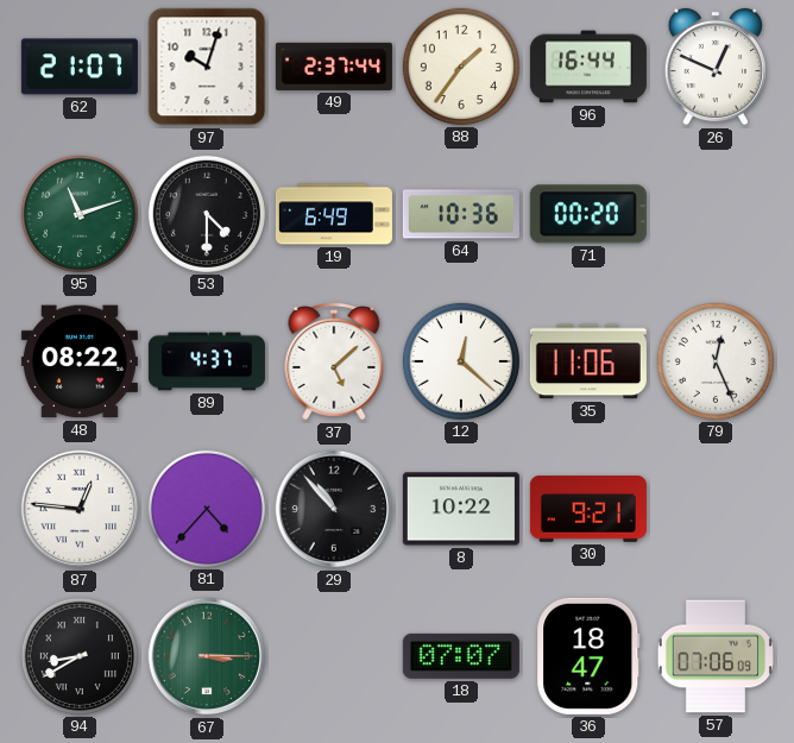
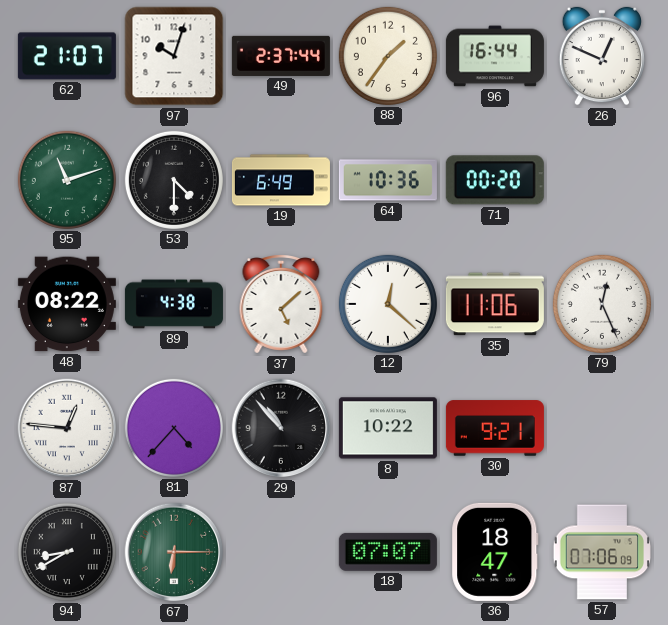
89: 4:37 -> 4:38
67: 3:15 -> 6:15
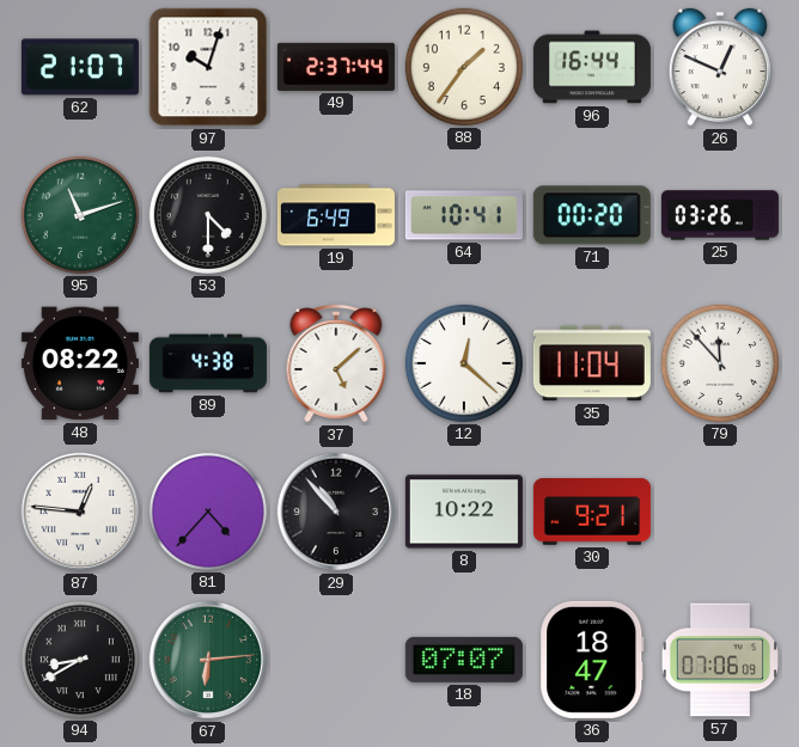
64: 10:36 -> 10:41
25: none -> 03:26
35: 11:06 -> 11:04
79: 12:26 -> 11:53
67: 6:15 -> 6:14
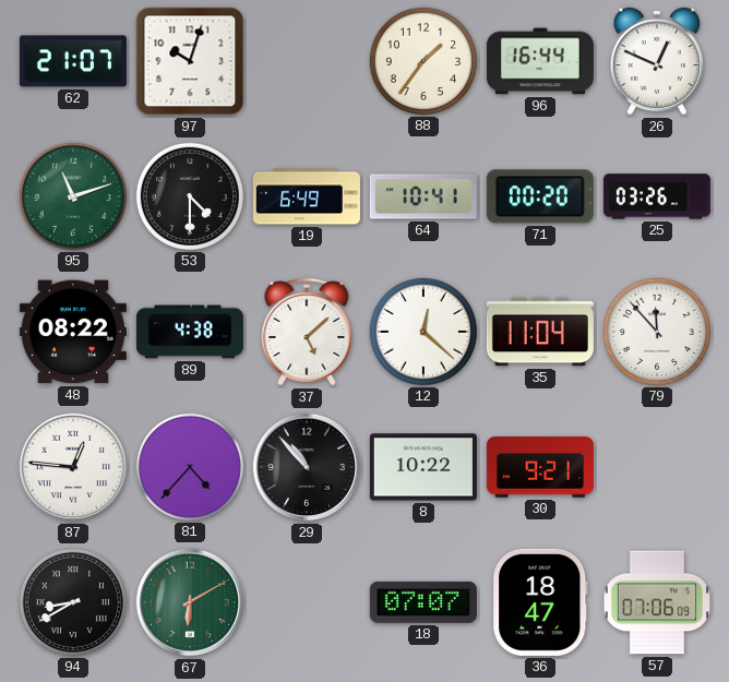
49: 2:37 -> none
67: 6:14 -> 6:10
